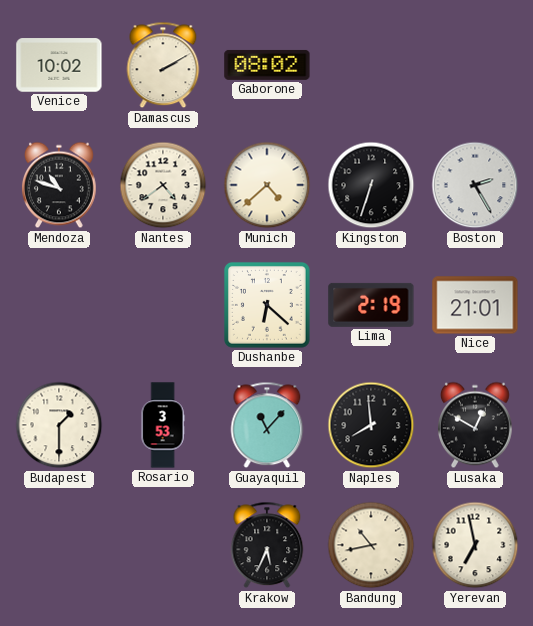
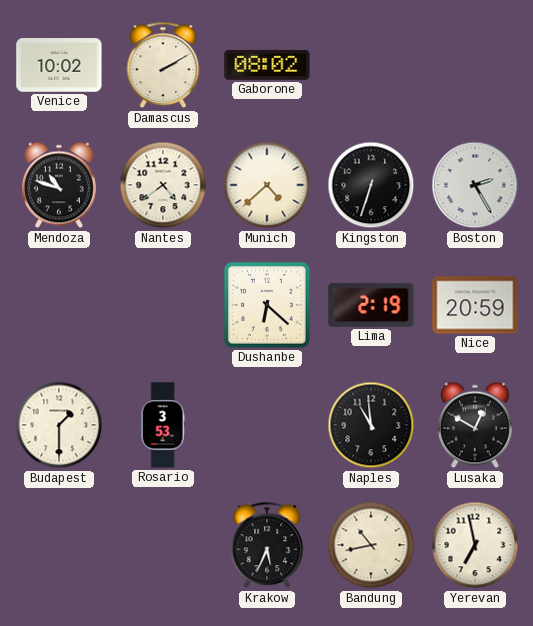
Nice: 21:01 -> 20:59
Guayaquil: 11:07 -> none
Naples: 7:59 -> 10:59
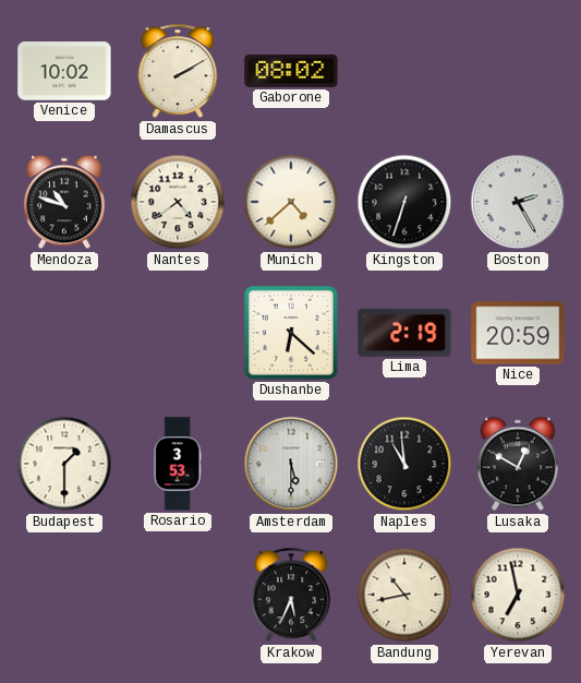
Amsterdam: none -> 5:30
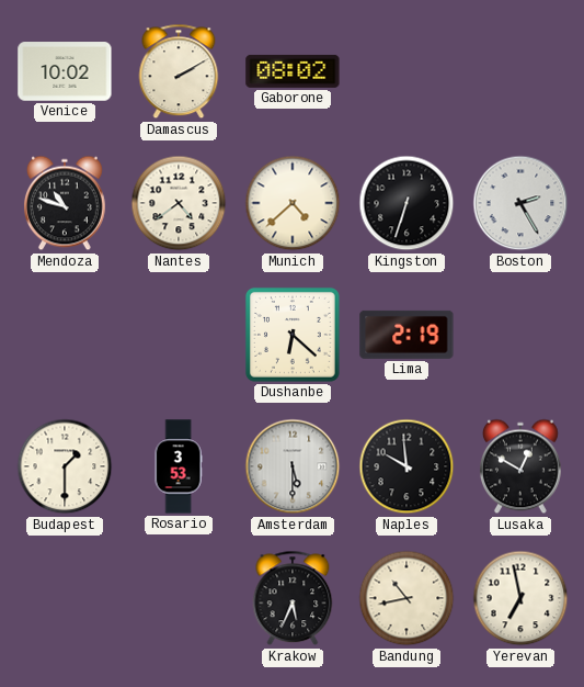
Nice: 20:59 -> none
Naples: 10:59 -> 9:59
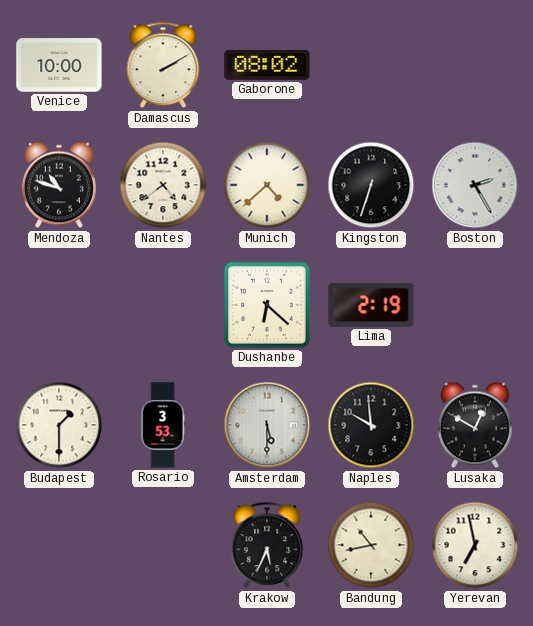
Venice: 10:02 -> 10:00
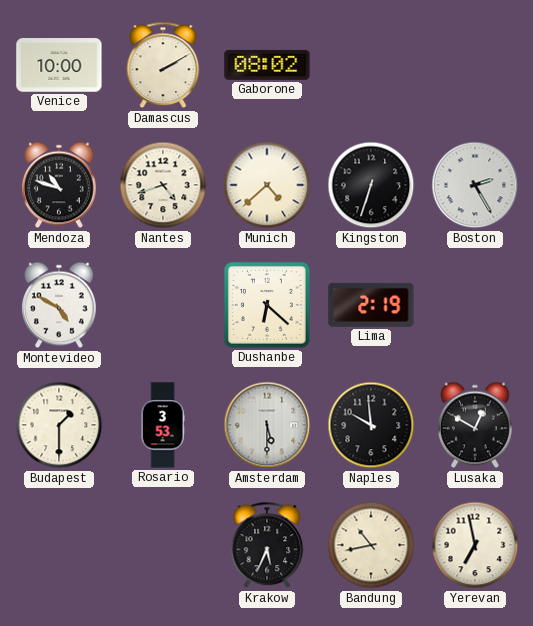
Nantes: 4:39 -> 4:42
Montevideo: none -> 4:50
